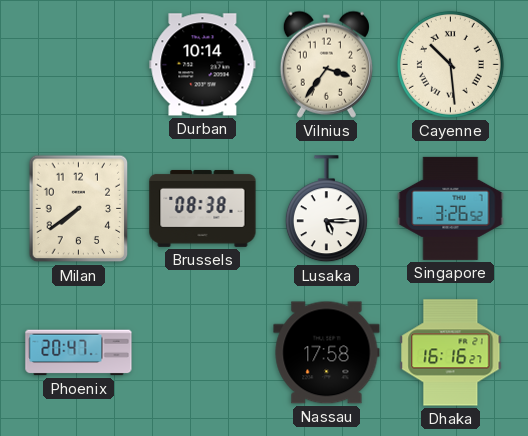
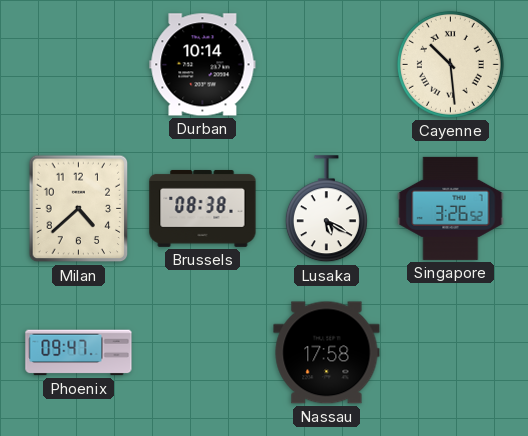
Vilnius: 3:36 -> none
Milan: 7:39 -> 4:38
Lusaka: 5:15 -> 5:20
Phoenix: 20:47 -> 09:47
Dhaka: 16:16 -> none
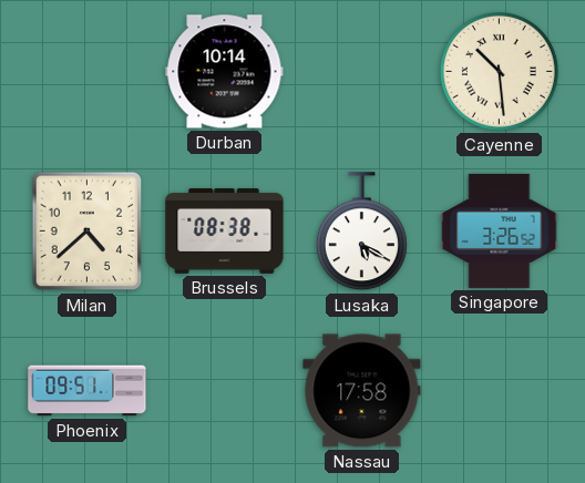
Phoenix: 09:47 -> 09:51
